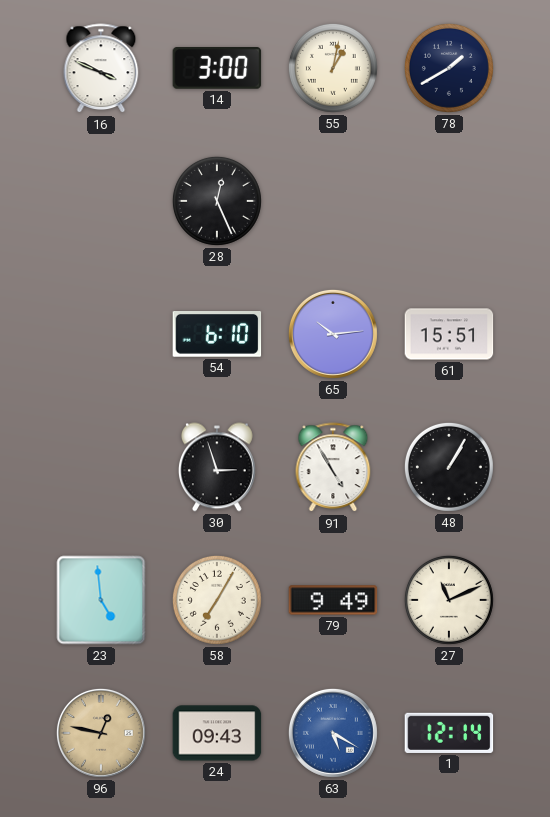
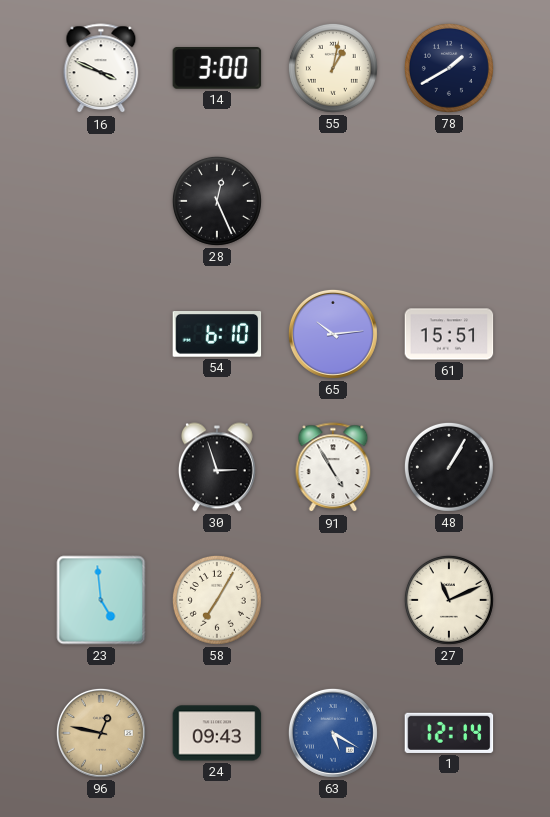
79: 9:49 -> none
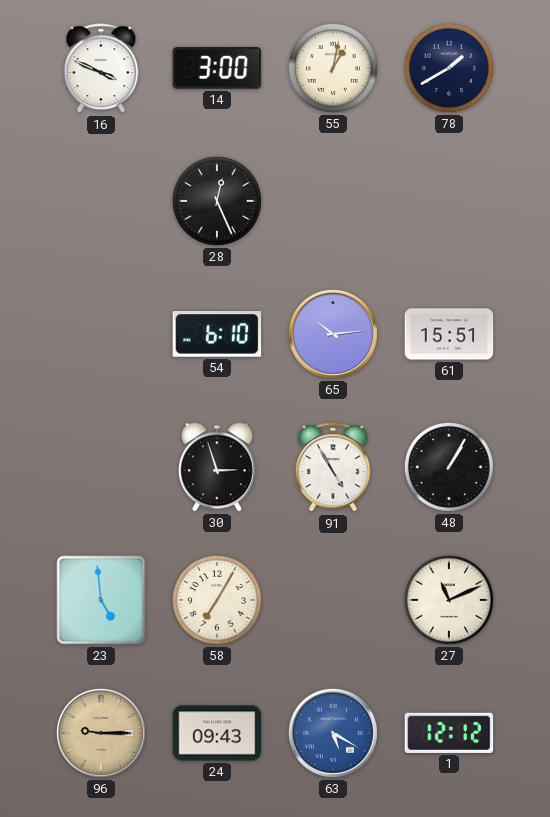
96: 12:47 -> 9:15
1: 12:14 -> 12:12
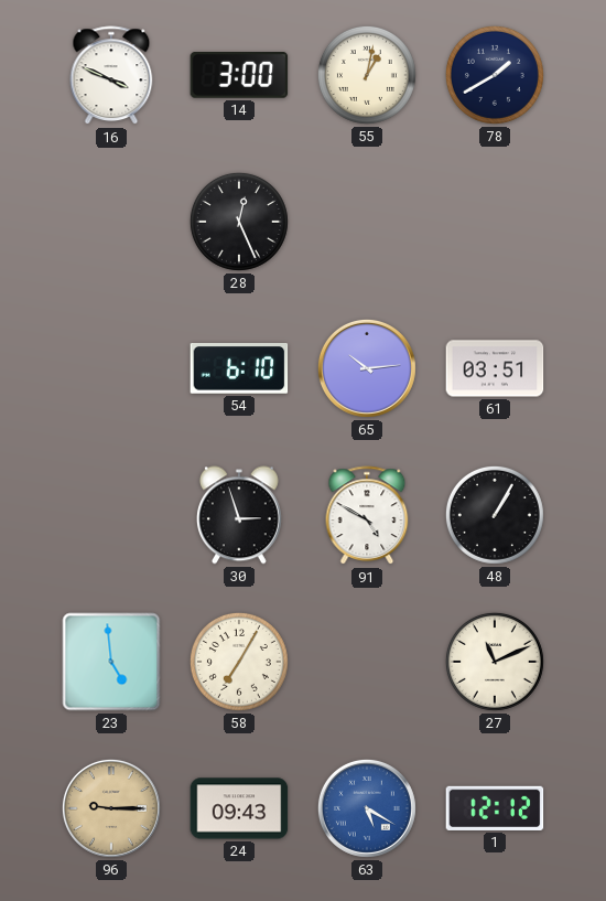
61: 15:51 -> 03:51
91: 4:55 -> 4:50
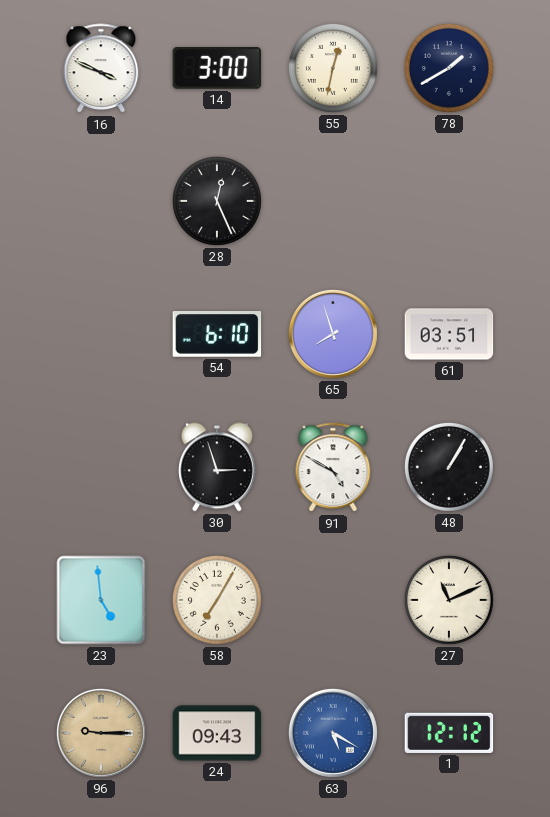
55: 1:02 -> 12:32
65: 10:14 -> 7:57
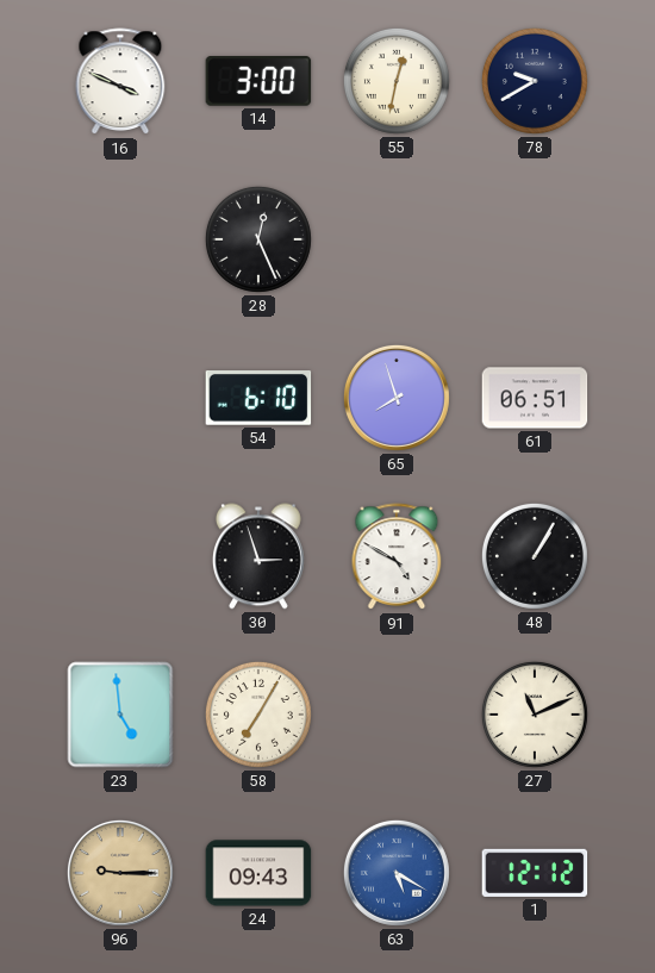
78: 1:40 -> 9:40
61: 03:51 -> 06:51
